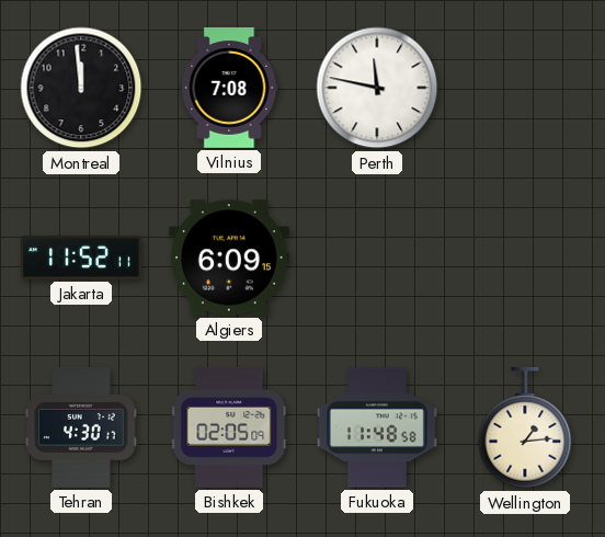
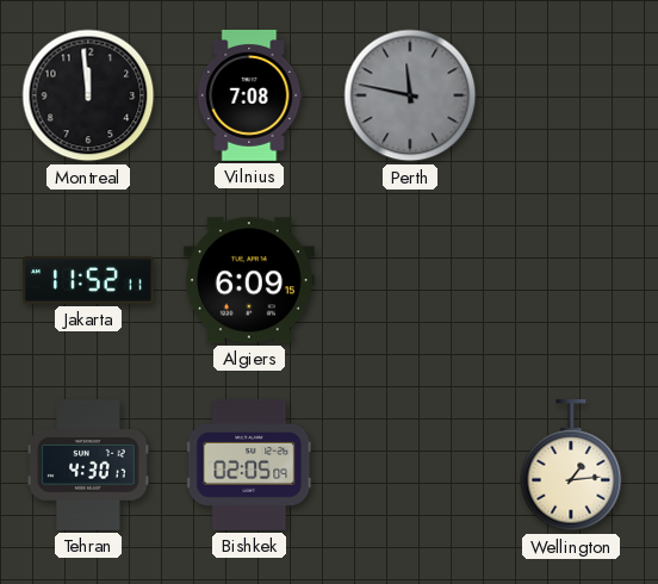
Perth dial: white -> grey
Fukuoka: 11:48 -> none
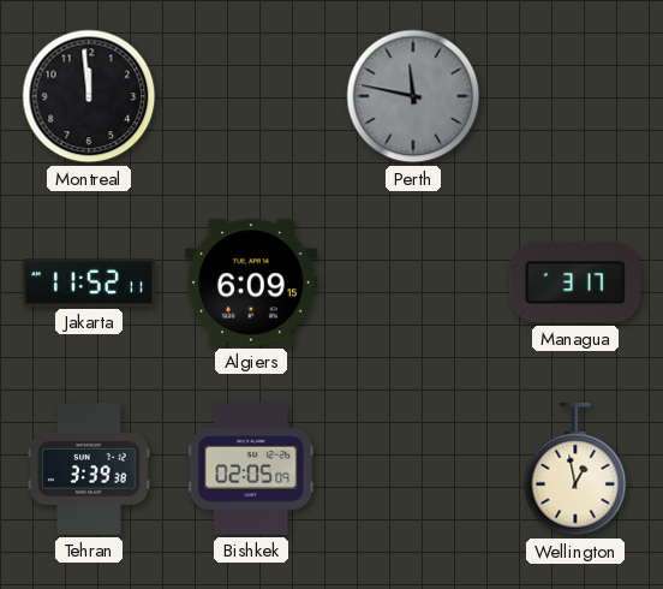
Vilnius: 7:08 -> none
Managua: none -> 3:17
Tehran: 4:30 -> 3:39
Wellington: 1:14 -> 12:58
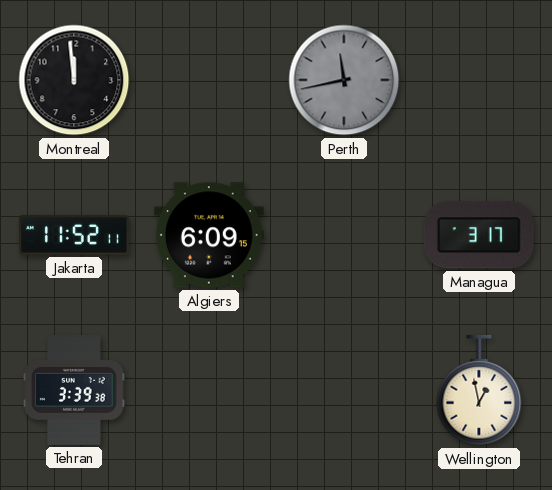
Perth: 11:47 -> 11:43
Bishkek: 02:05 -> none
